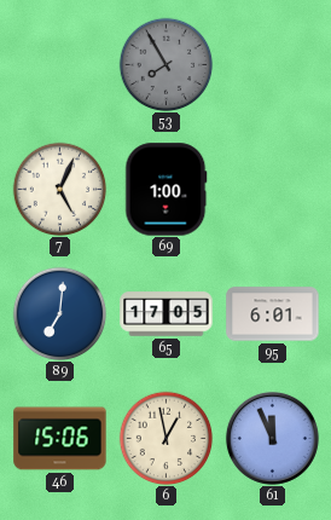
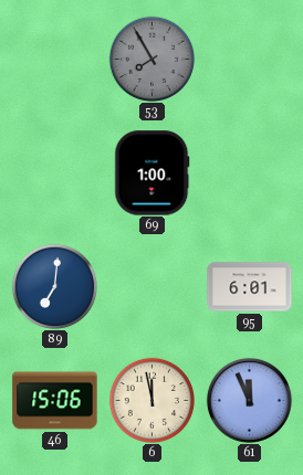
7: 5:04 -> none
65: 17:05 -> none
6: 12:58 -> 11:58
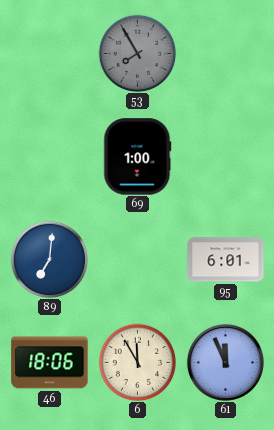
46: 15:06 -> 18:06
6: 11:58 -> 11:55
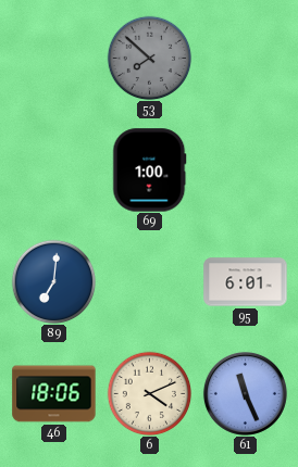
53: 7:55 -> 7:52
6: 11:55 -> 4:11
61: 11:56 -> 11:26
